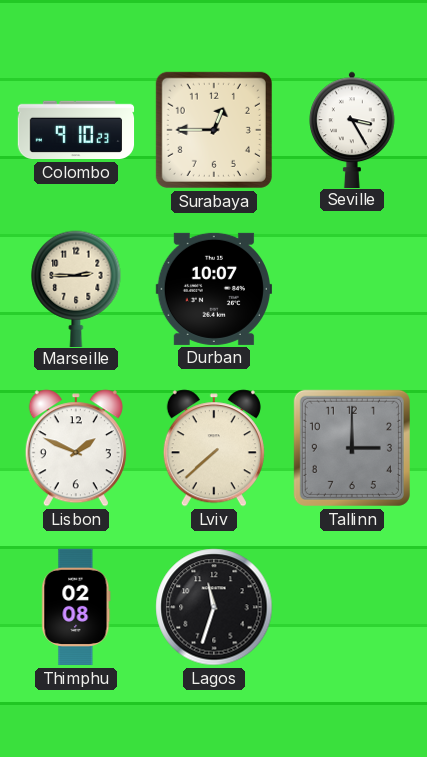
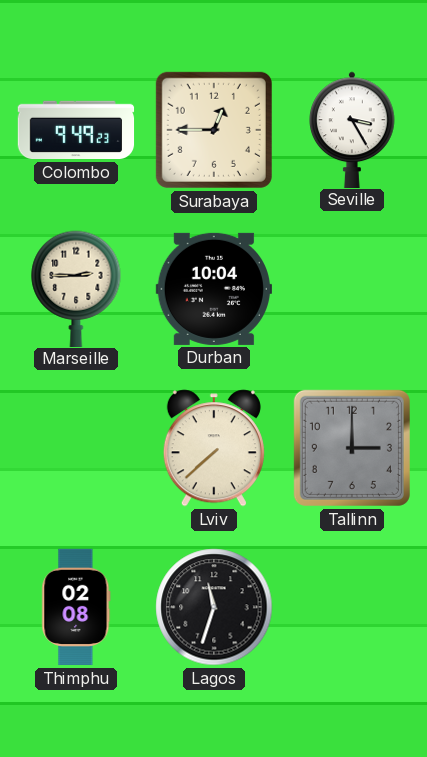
Colombo: 9:10 -> 9:49
Durban: 10:07 -> 10:04
Lisbon: 1:49 -> none
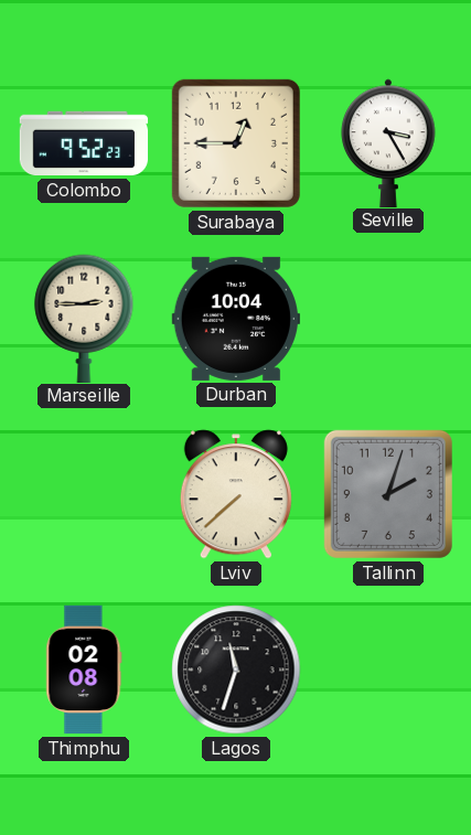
Colombo: 9:49 -> 9:52
Tallinn: 3:00 -> 2:03
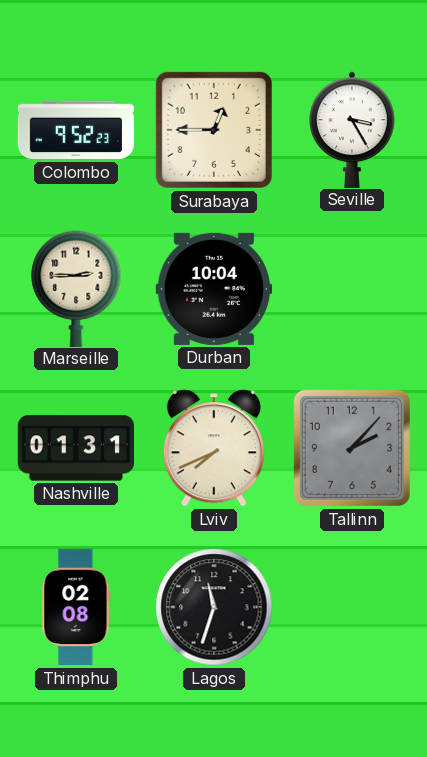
Nashville: none -> 01:31
Lviv: 7:38 -> 7:41
Tallinn: 2:03 -> 2:07
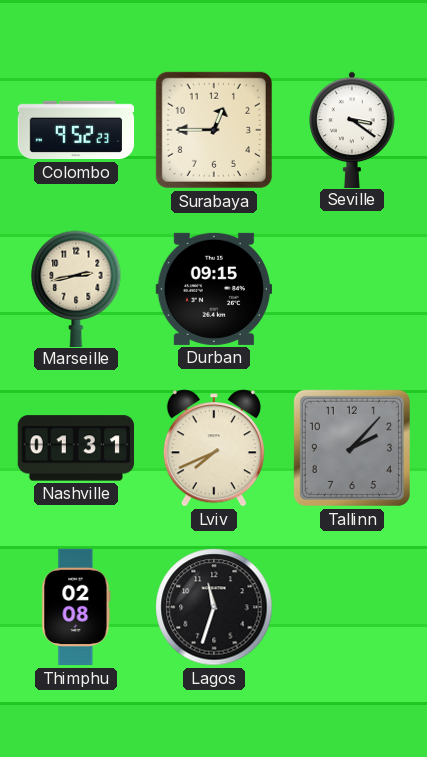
Seville: 3:25 -> 3:21
Marseille: 2:45 -> 2:43
Durban: 10:04 -> 09:15
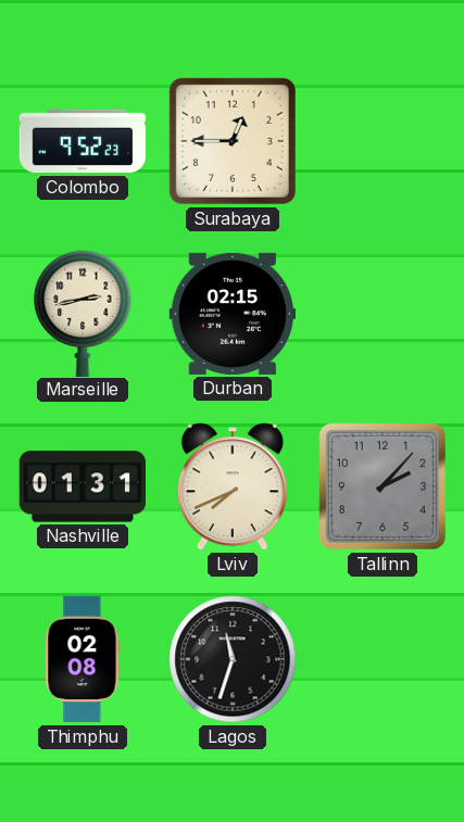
Seville: 3:21 -> none
Durban: 09:15 -> 02:15
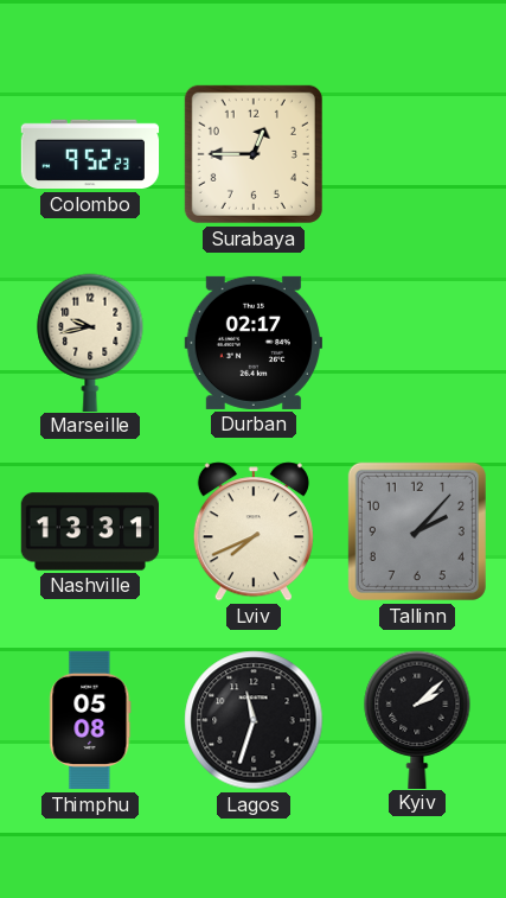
Marseille: 2:43 -> 9:43
Durban: 02:15 -> 02:17
Nashville: 01:31 -> 13:31
Thimphu: 02:08 -> 05:08
Kyiv: none -> 2:08
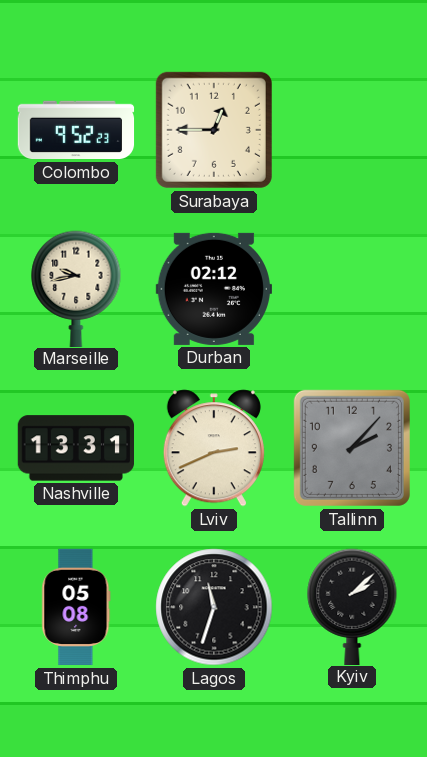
Durban: 02:17 -> 02:12
Lviv: 7:41 -> 2:41
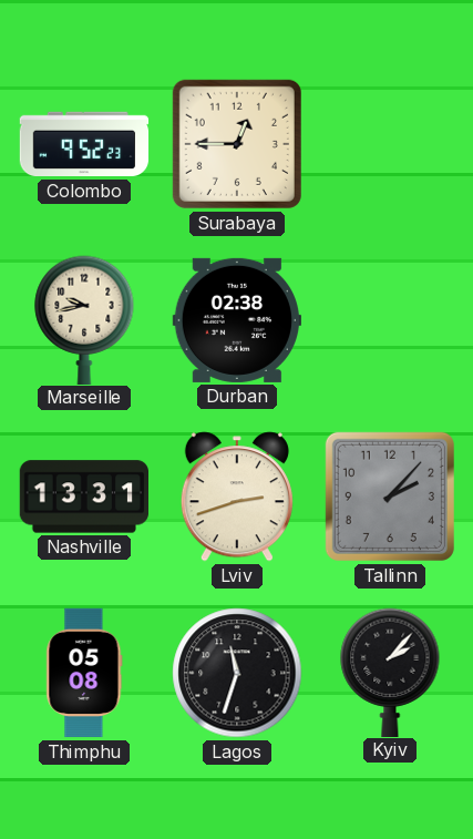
Durban: 02:12 -> 02:38
Lviv: 2:41 -> 2:42
Kyiv: 2:08 -> 2:07
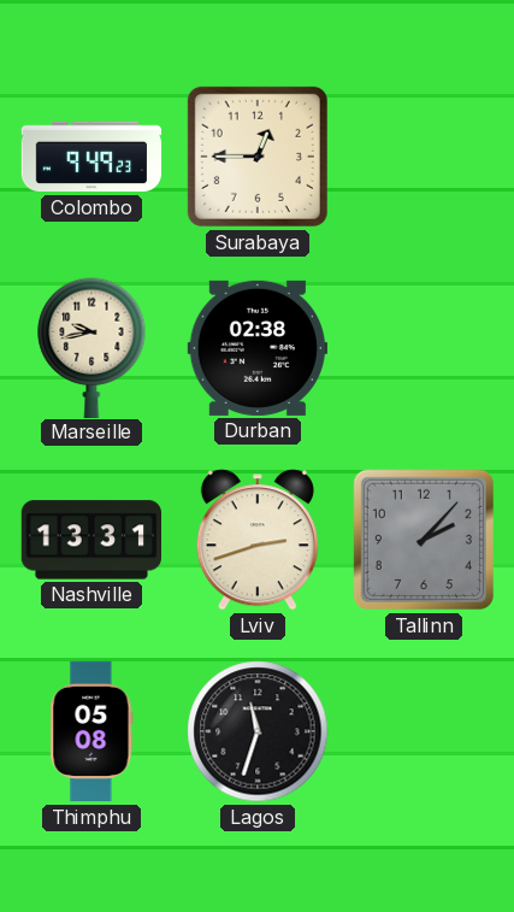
Colombo: 9:52 -> 9:49
Kyiv: 2:07 -> none
